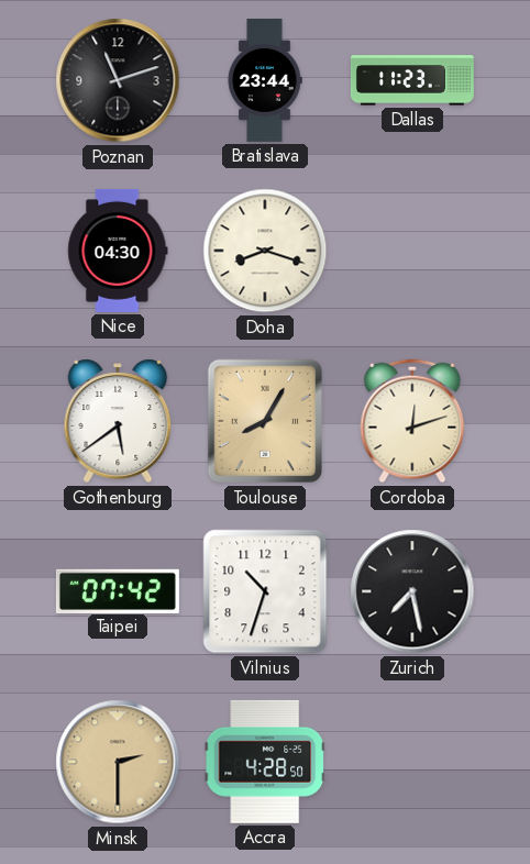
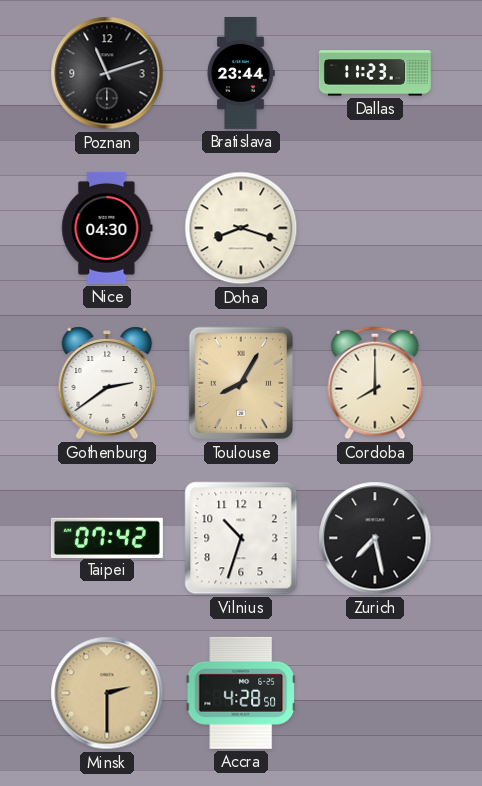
Gothenburg: 5:39 -> 2:39
Cordoba: 12:12 -> 8:00
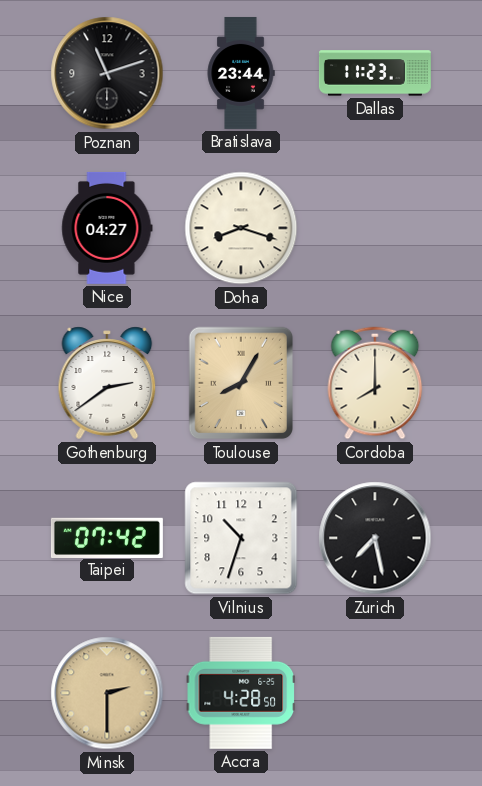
Nice: 04:30 -> 04:27
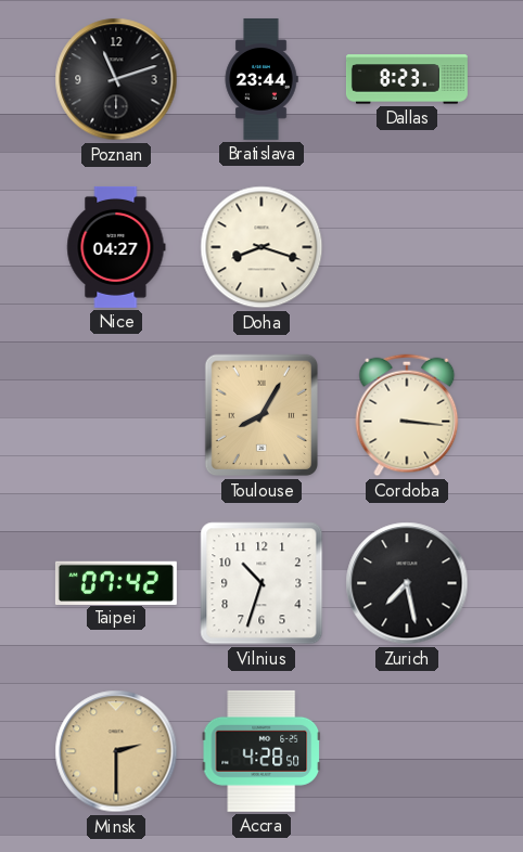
Dallas: 11:23 -> 8:23
Gothenburg: 2:39 -> none
Cordoba: 8:00 -> 3:16
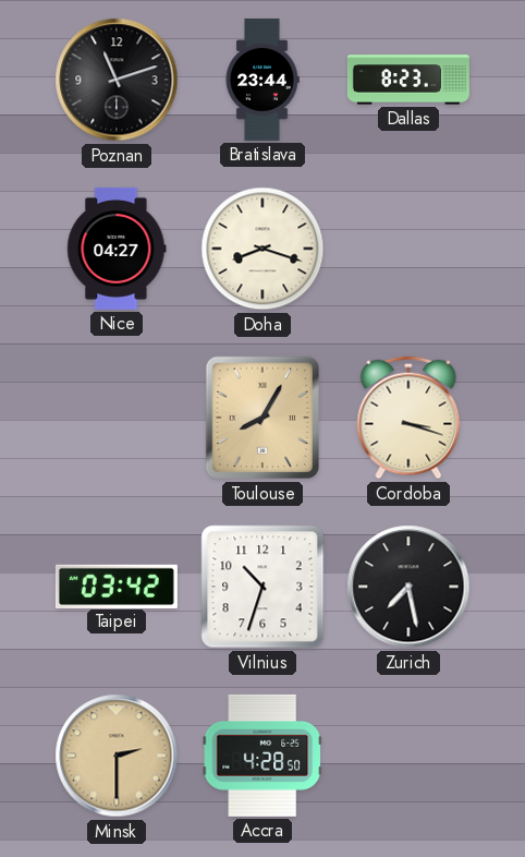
Cordoba: 3:16 -> 3:18
Taipei: 07:42 -> 03:42
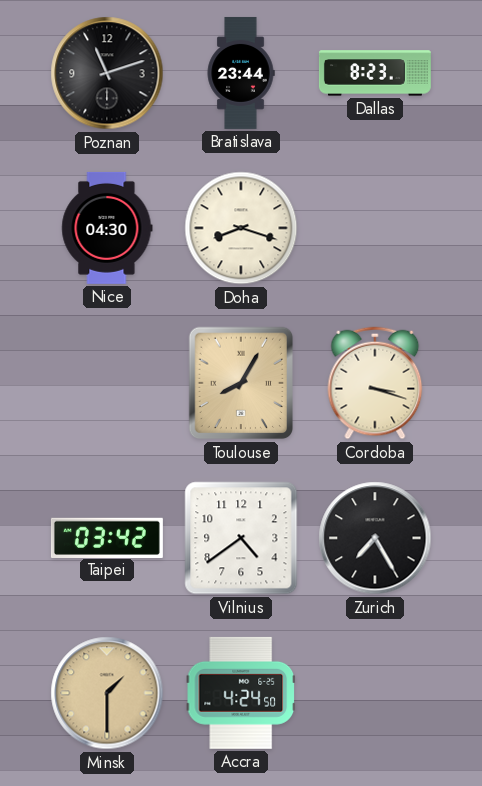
Nice: 04:27 -> 04:30
Vilnius: 10:33 -> 4:39
Zurich: 7:28 -> 7:25
Minsk: 2:30 -> 1:30
Accra: 4:28 -> 4:24
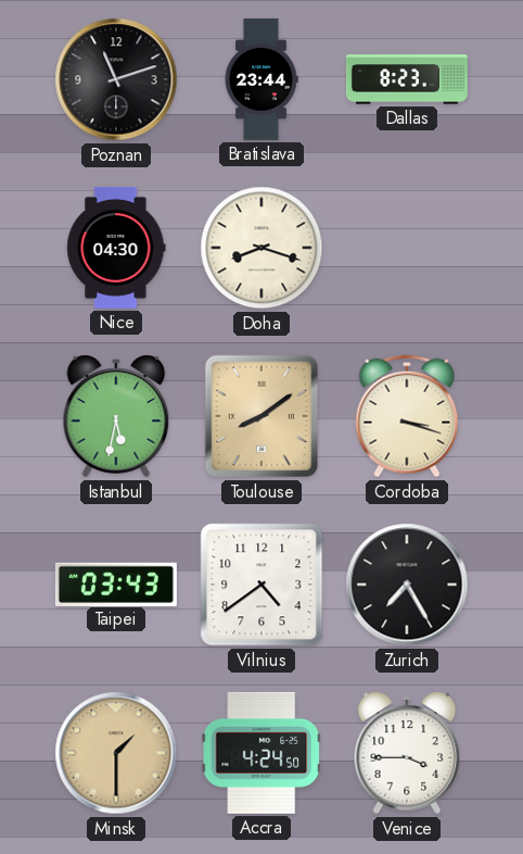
Istanbul: none -> 5:32
Toulouse: 8:05 -> 8:09
Taipei: 03:42 -> 03:43
Venice: none -> 3:45
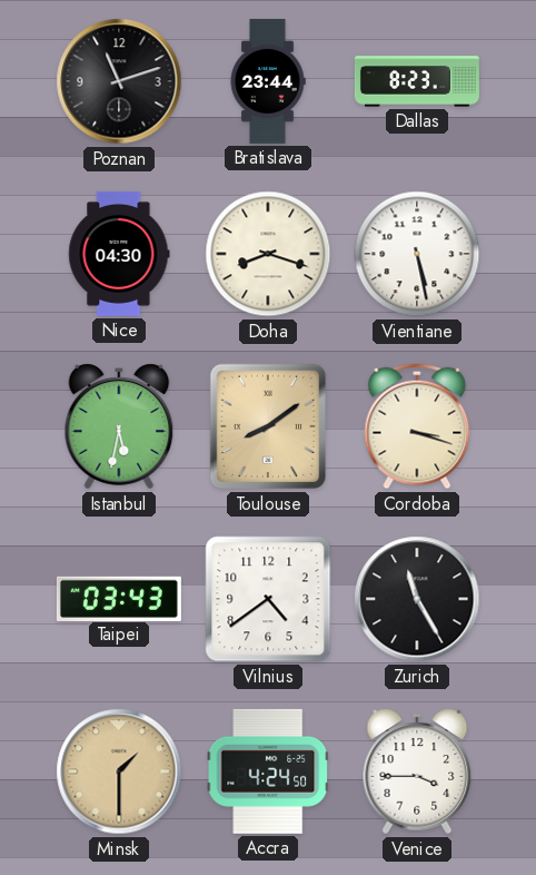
Vientiane: none -> 5:28
Zurich: 7:25 -> 11:25
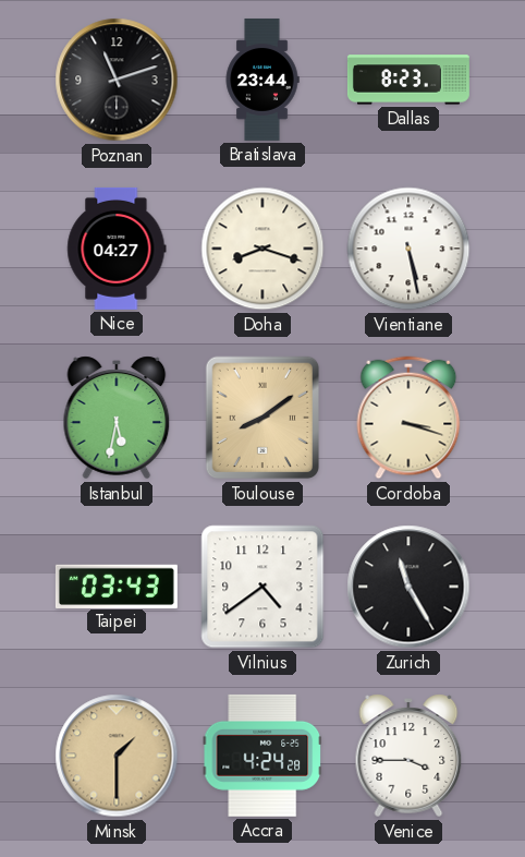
Nice: 04:30 -> 04:27
Accra: 4:24:50 -> 4:24:28
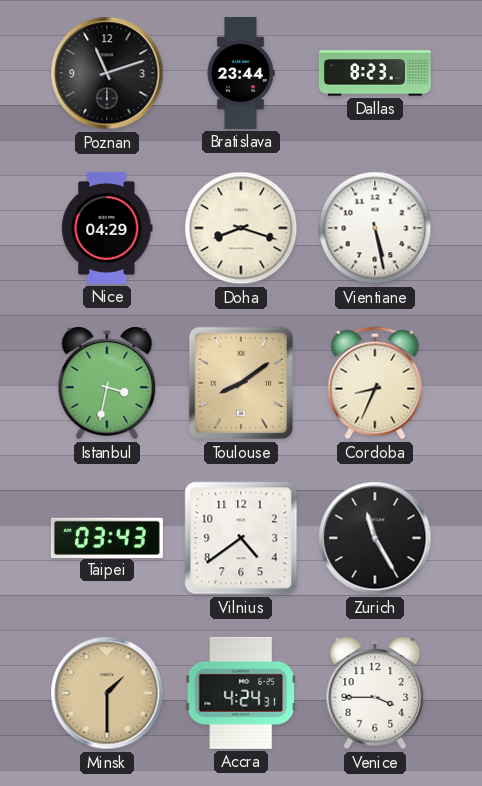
Nice: 04:27 -> 04:29
Istanbul: 5:32 -> 3:32
Cordoba: 3:18 -> 8:34
Accra: 4:24:28 -> 4:24:31
